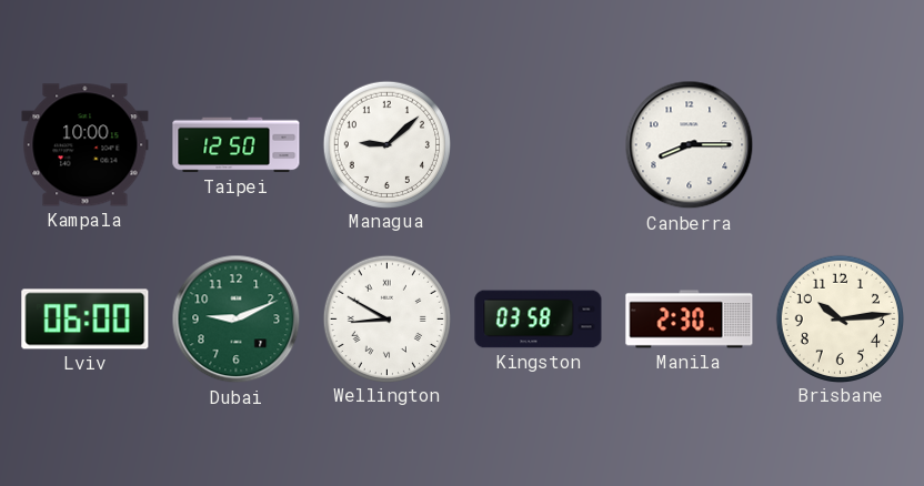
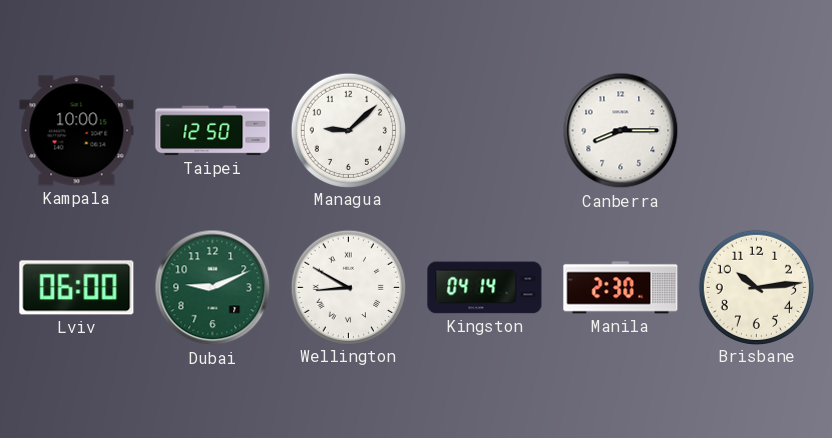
Kingston: 03:58 -> 04:14
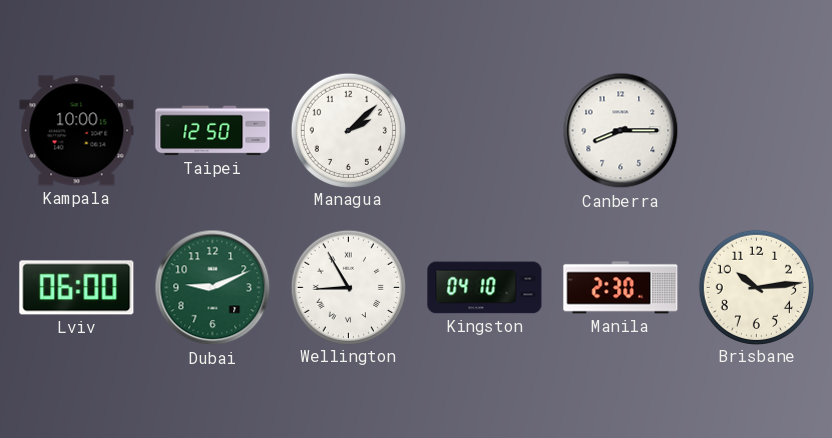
Managua: 9:08 -> 2:08
Wellington: 8:50 -> 8:55
Kingston: 04:14 -> 04:10
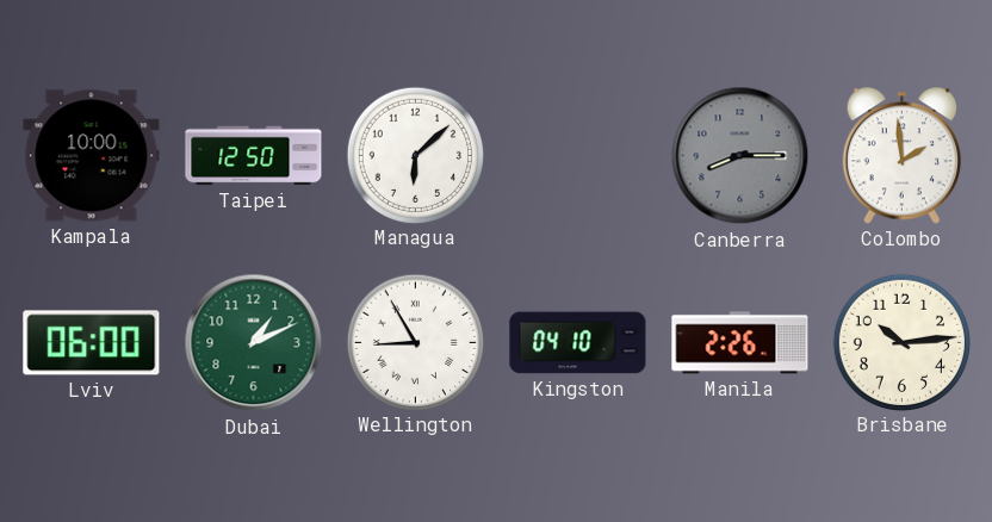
Managua: 2:08 -> 6:08
Canberra dial: white -> grey
Colombo: none -> 1:59
Dubai: 9:11 -> 1:11
Manila: 2:30 -> 2:26
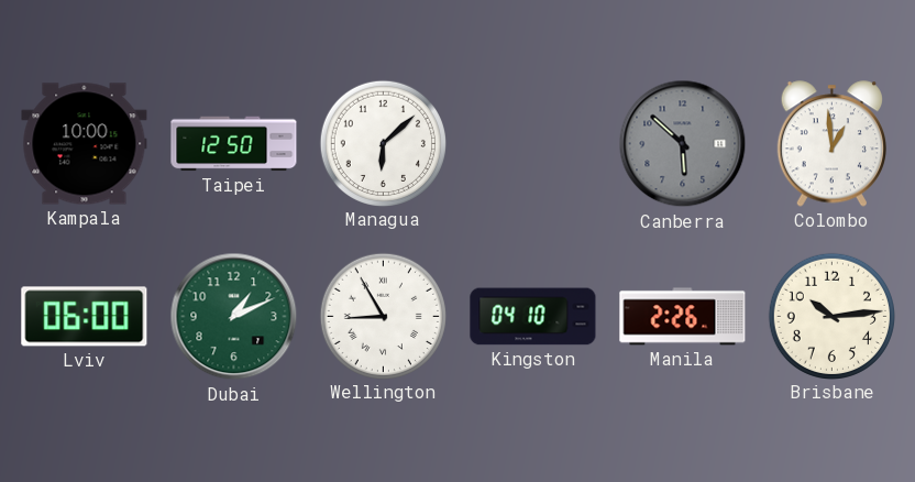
Canberra: 8:15 -> 5:52
Colombo: 1:59 -> 12:59
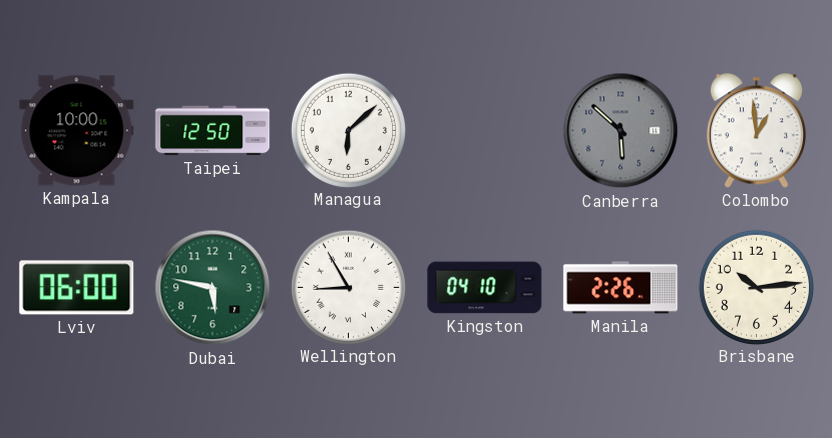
Dubai: 1:11 -> 5:47
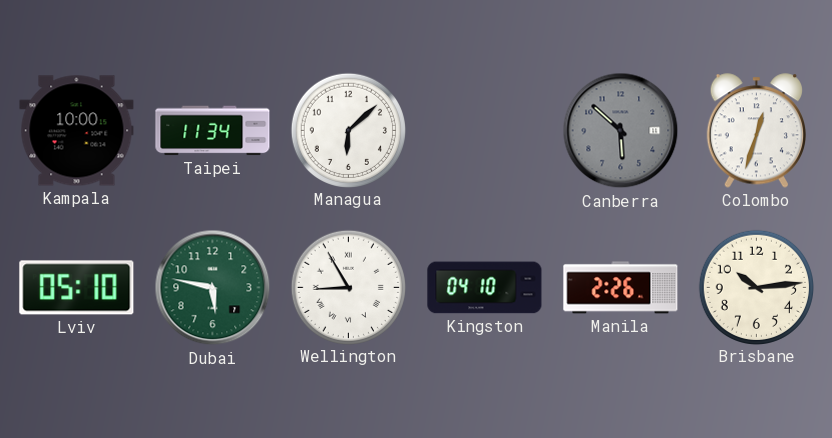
Taipei: 12:50 -> 11:34
Colombo: 12:59 -> 12:33
Lviv: 06:00 -> 05:10
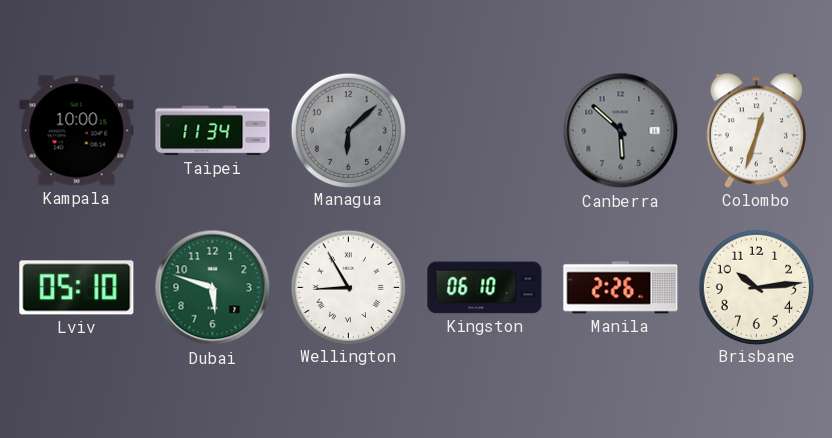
Managua dial: white -> grey
Dubai: 5:47 -> 5:48
Kingston: 04:10 -> 06:10
